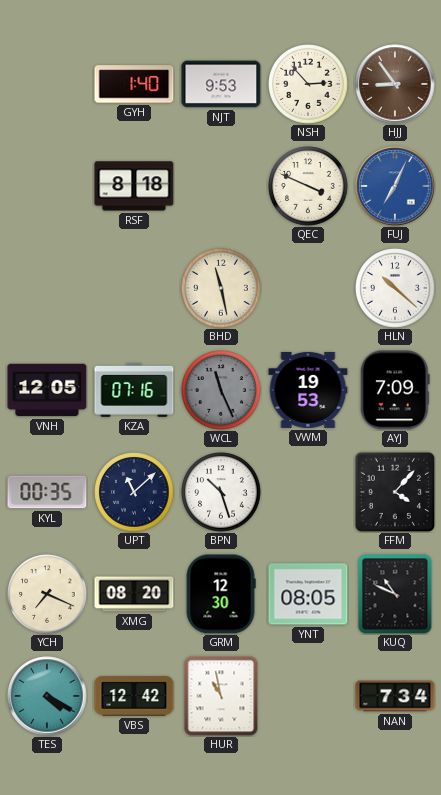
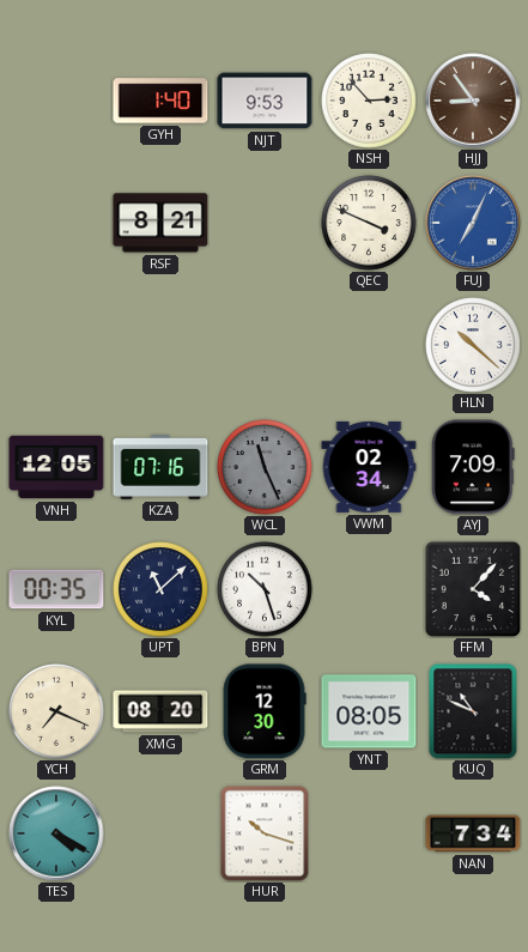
RSF: 8:18 -> 8:21
BHD: 11:28 -> none
VWM: 19:53 -> 02:34
VBS: 12:42 -> none
HUR: 10:58 -> 10:18
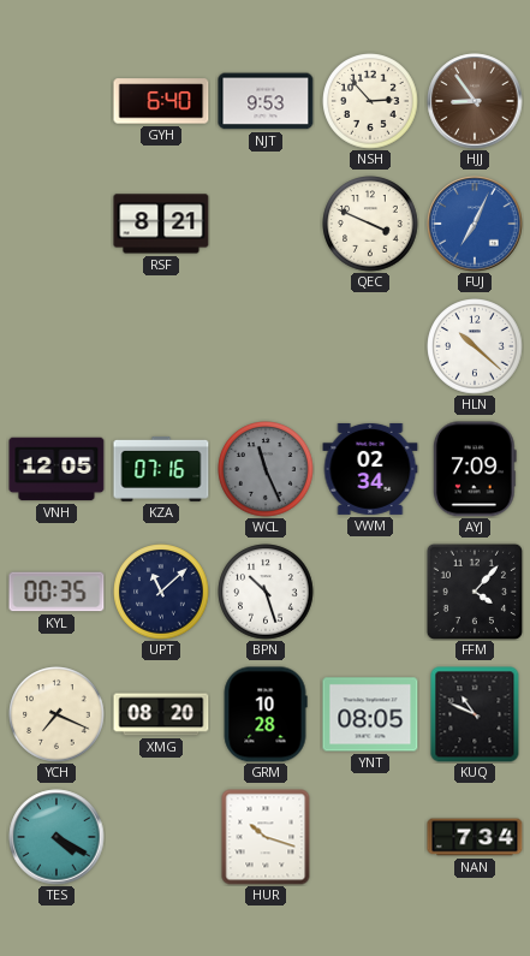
GYH: 1:40 -> 6:40
GRM: 12:30 -> 10:28
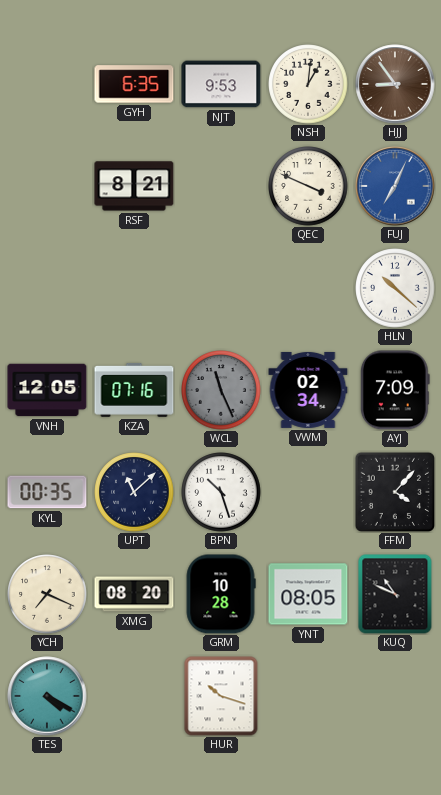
GYH: 6:40 -> 6:35
NSH: 2:53 -> 1:01
NAN: 7:34 -> none
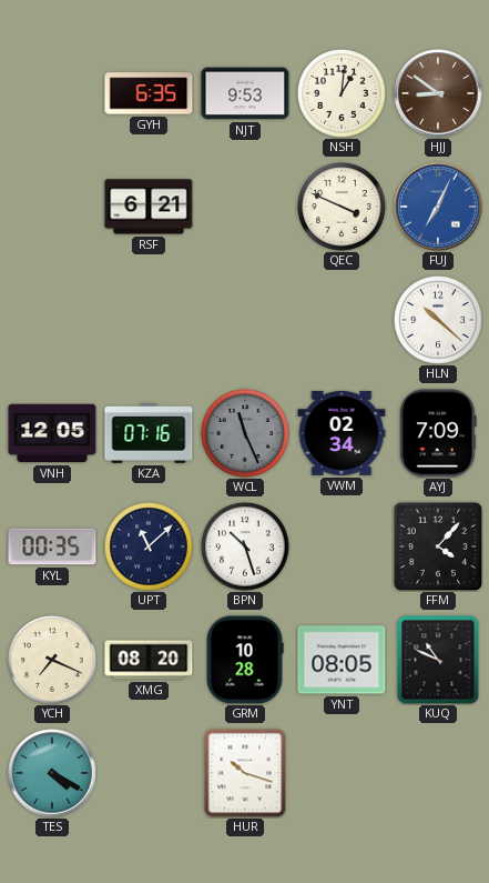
HJJ: 8:54 -> 8:51
RSF: 8:21 -> 6:21
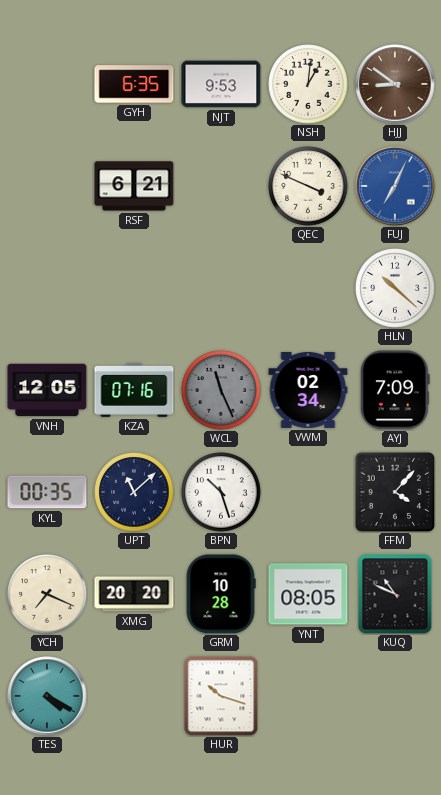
XMG: 08:20 -> 20:20
